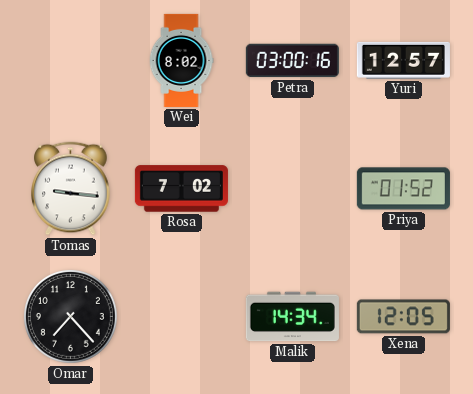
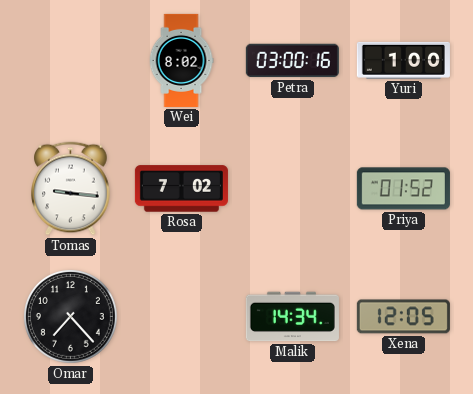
Yuri: 12:57 -> 1:00
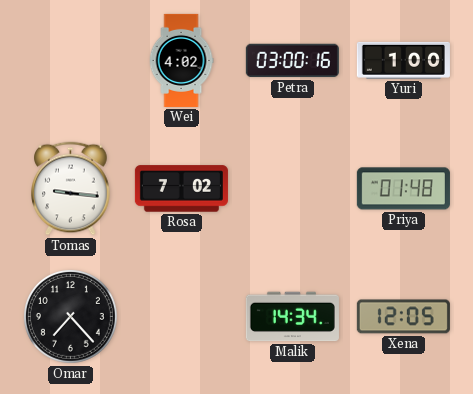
Wei: 8:02 -> 4:02
Priya: 01:52 -> 01:48
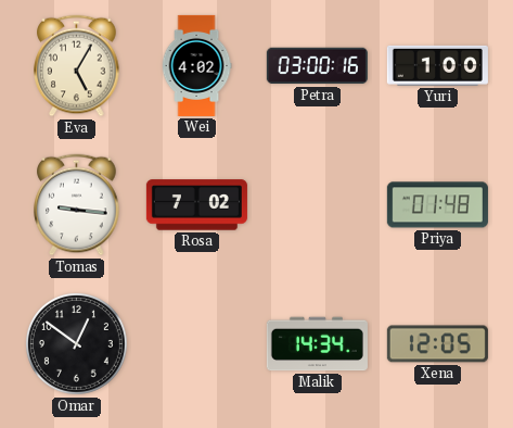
Eva: none -> 5:05
Omar: 7:23 -> 12:51
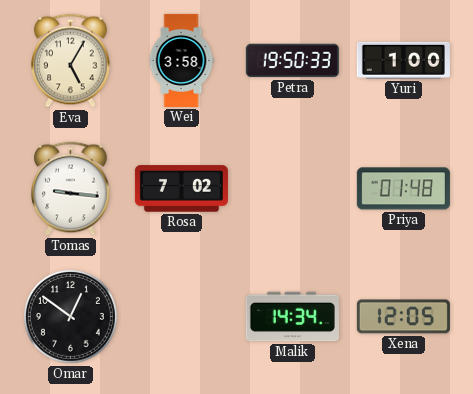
Wei: 4:02 -> 3:58
Petra: 03:00 -> 19:50
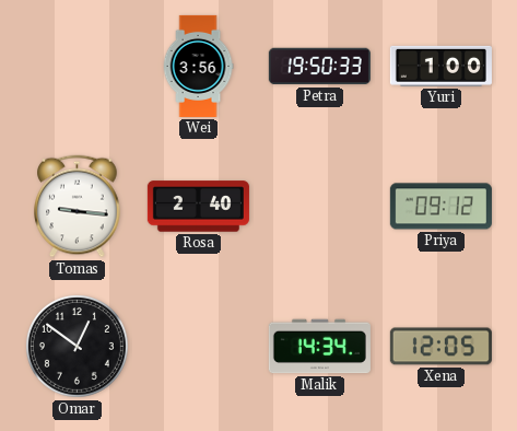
Eva: 5:05 -> none
Wei: 3:58 -> 3:56
Rosa: 7:02 -> 2:40
Priya: 01:48 -> 09:12
